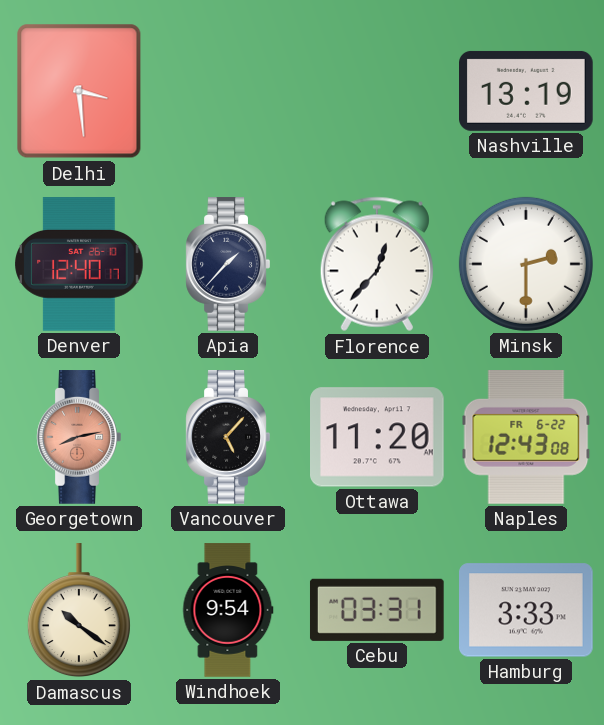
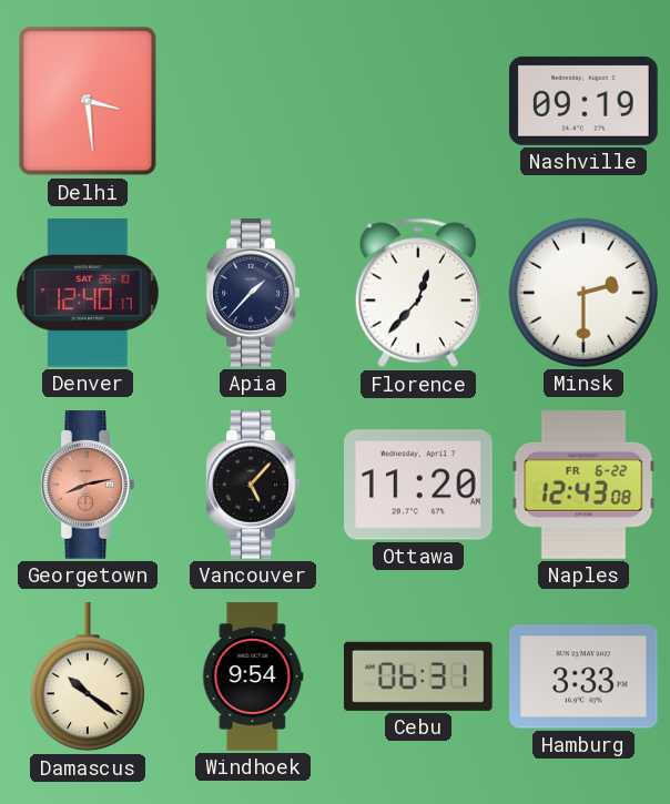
Nashville: 13:19 -> 09:19
Cebu: 03:31 -> 06:31
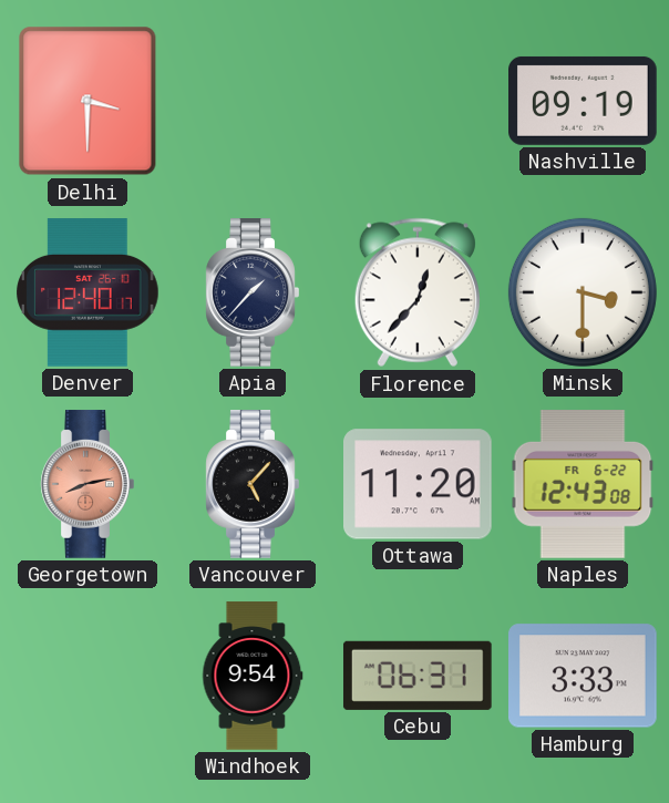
Delhi: 3:29 -> 3:30
Minsk: 2:30 -> 3:30
Damascus: 10:21 -> none
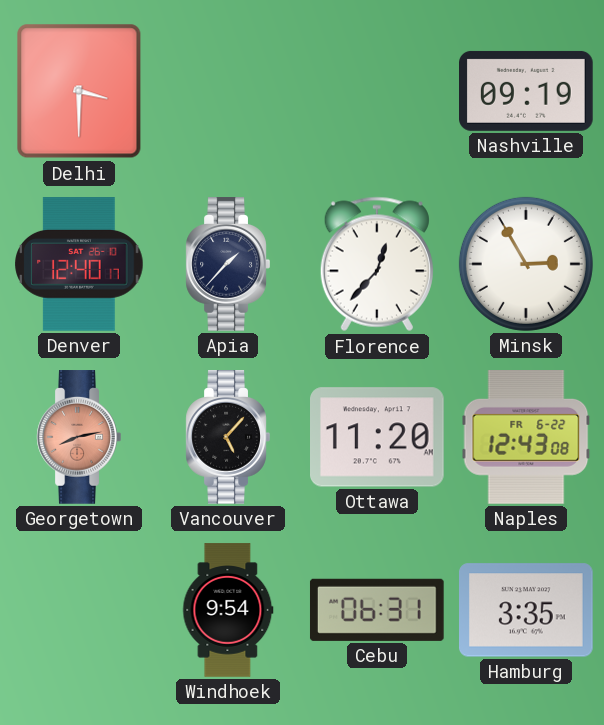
Minsk: 3:30 -> 2:55
Hamburg: 3:33 -> 3:35
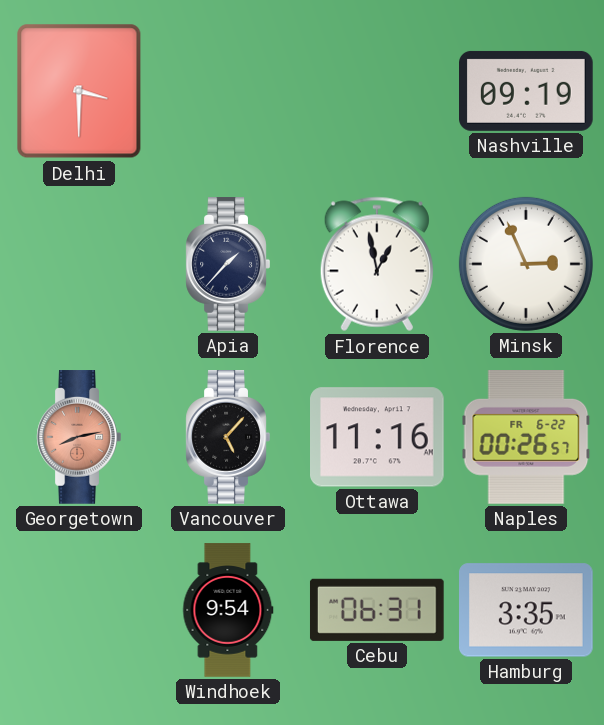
Denver: 12:40 -> none
Florence: 12:37 -> 12:58
Minsk: 2:55 -> 2:56
Ottawa: 11:20 -> 11:16
Naples: 12:43 -> 00:26
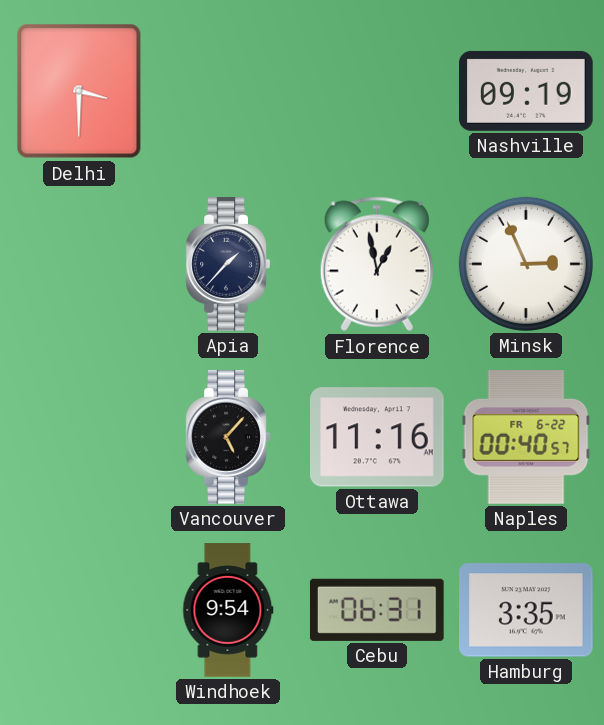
Georgetown: 8:13 -> none
Naples: 00:26 -> 00:40
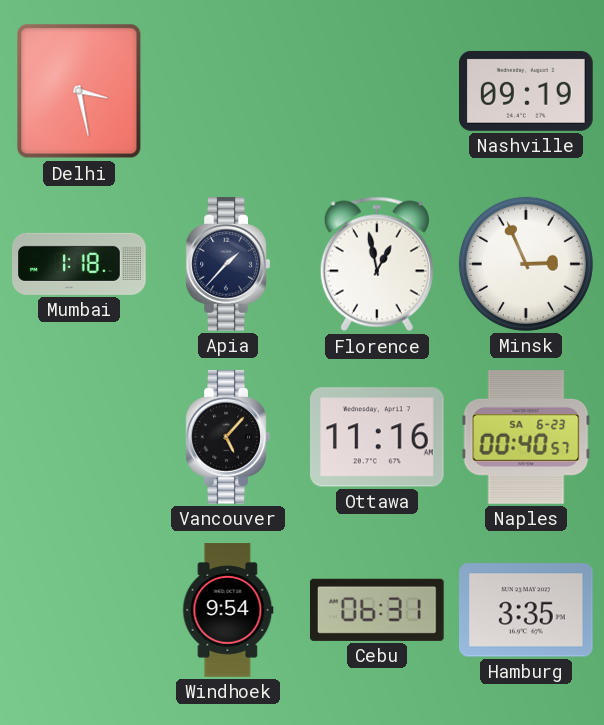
Delhi: 3:30 -> 3:28
Mumbai: none -> 1:18
Naples date: FR 6-22 -> SA 6-23
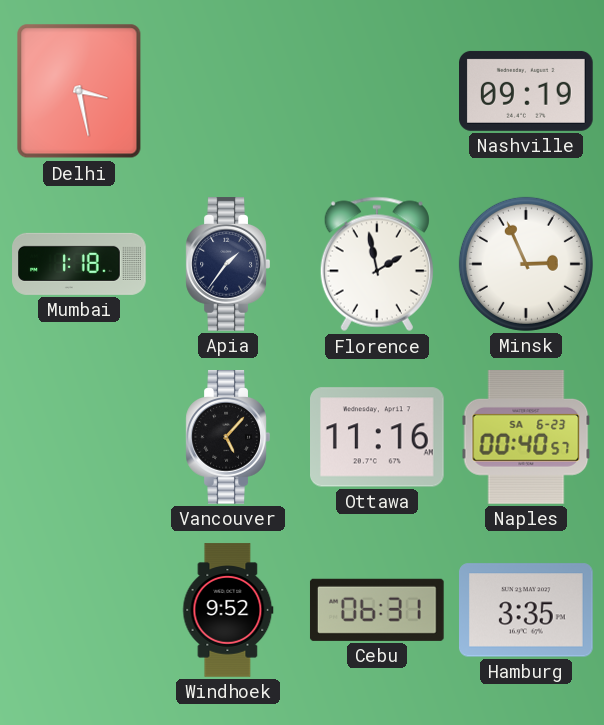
Apia: 1:37 -> 1:36
Florence: 12:58 -> 1:58
Windhoek: 9:54 -> 9:52
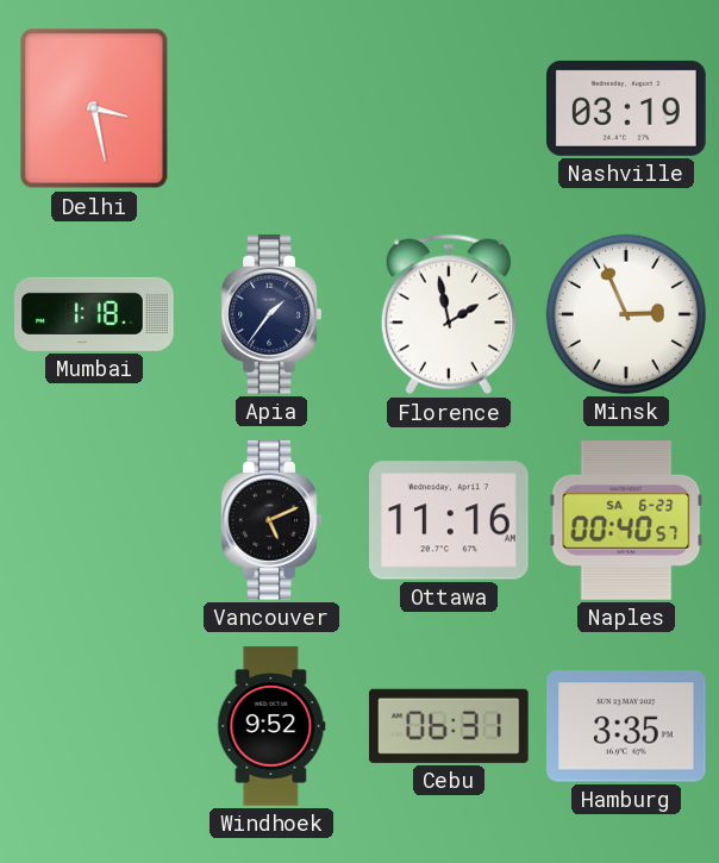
Nashville: 09:19 -> 03:19
Vancouver: 5:07 -> 5:11
